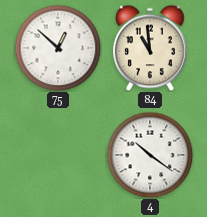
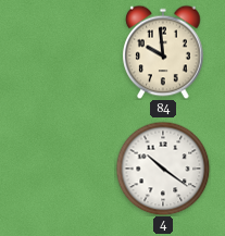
75: 12:52 -> none
84: 10:59 -> 9:59
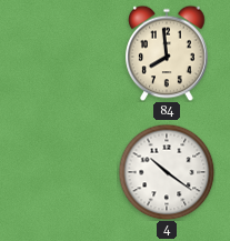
84: 9:59 -> 7:59
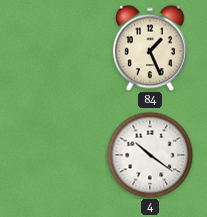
84: 7:59 -> 1:26
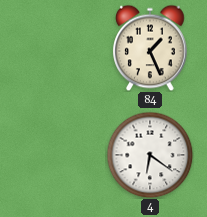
4: 10:21 -> 6:21
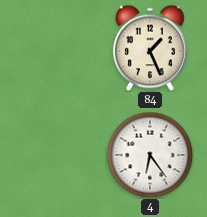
4: 6:21 -> 6:24
